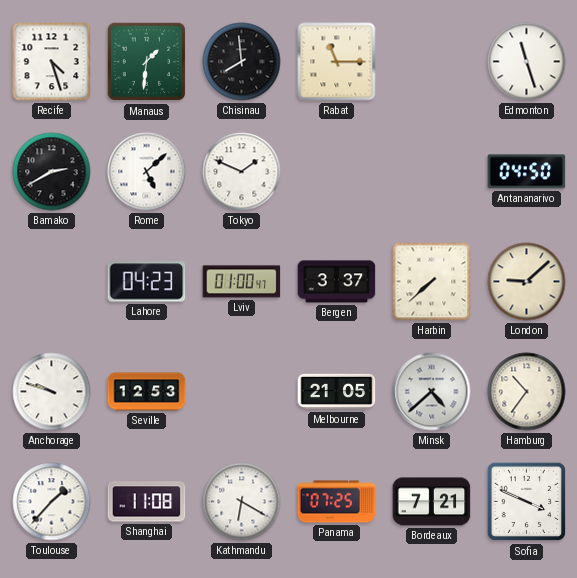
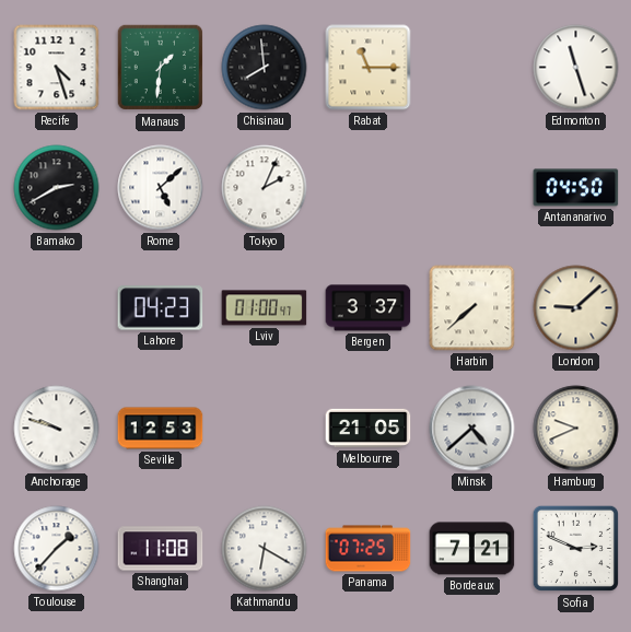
Tokyo: 1:49 -> 2:04
Hamburg: 10:36 -> 9:41
Sofia: 3:49 -> 2:49
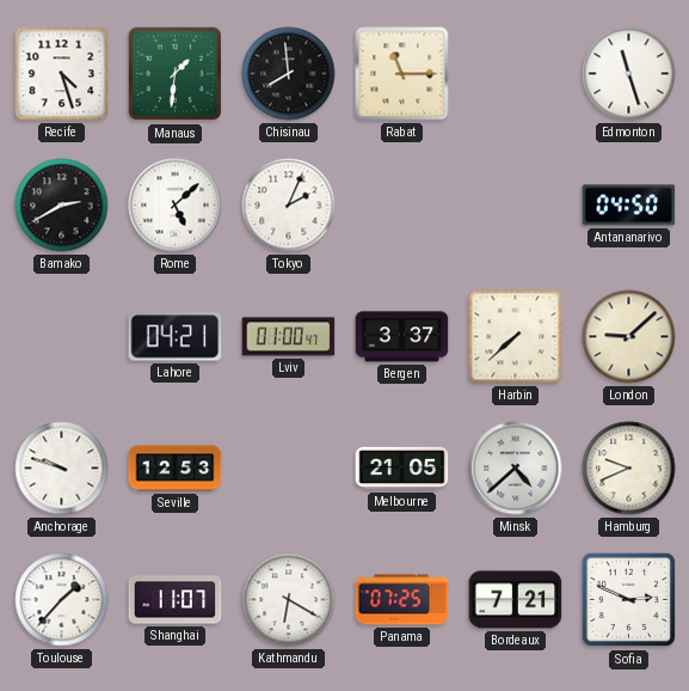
Lahore: 04:23 -> 04:21
Shanghai: 11:08 -> 11:07
